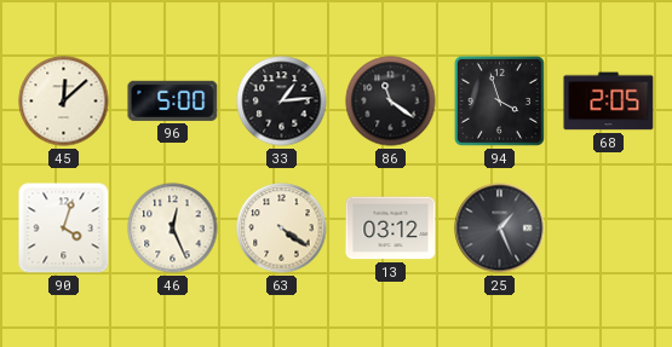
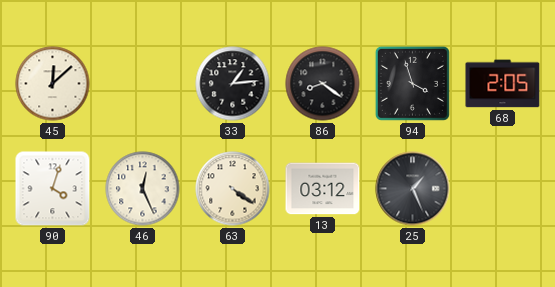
96: 5:00 -> none
86: 11:21 -> 8:21
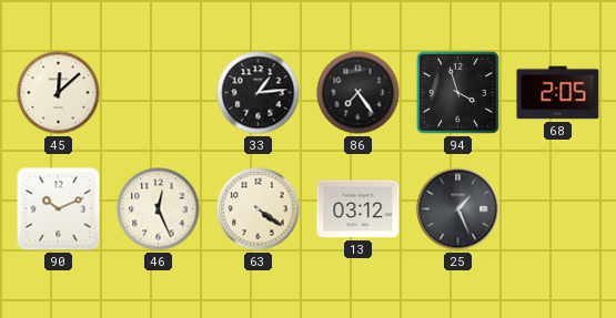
86: 8:21 -> 7:24
90: 4:03 -> 10:11
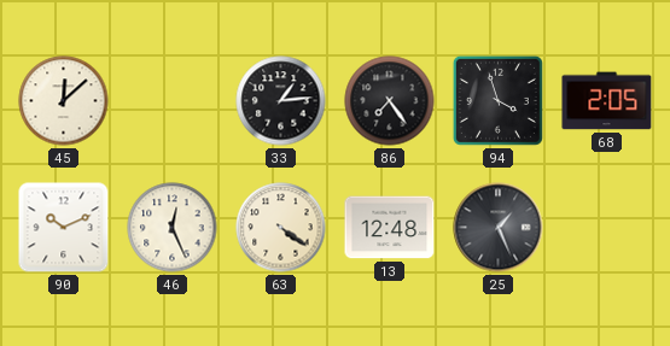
13: 03:12 -> 12:48
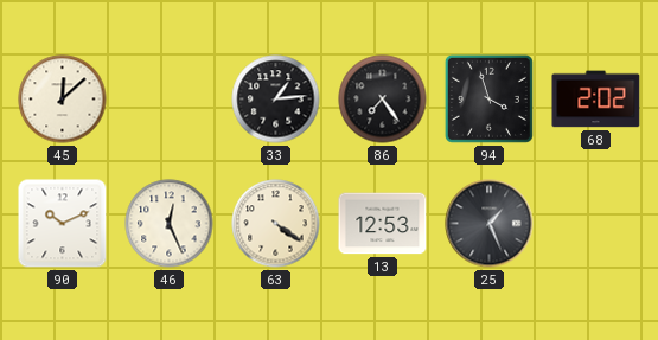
68: 2:05 -> 2:02
13: 12:48 -> 12:53
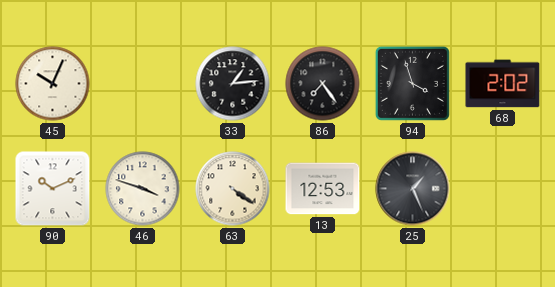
45: 12:08 -> 10:04
46: 12:26 -> 3:48
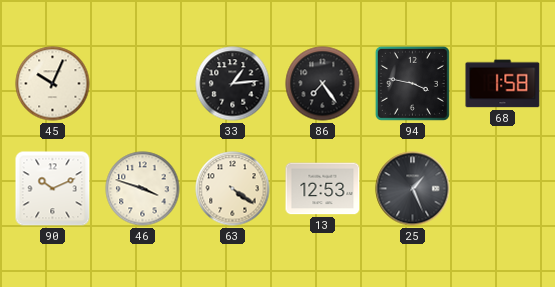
94: 3:57 -> 3:47
68: 2:02 -> 1:58
